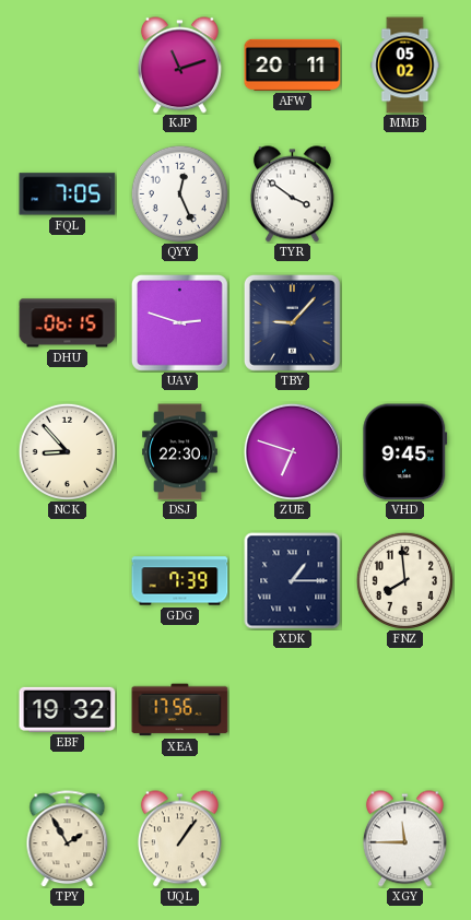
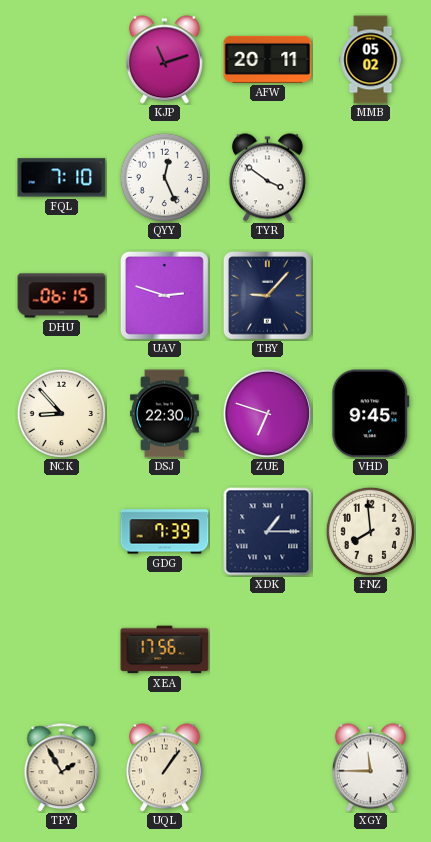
FQL: 7:05 -> 7:10
EBF: 19:32 -> none
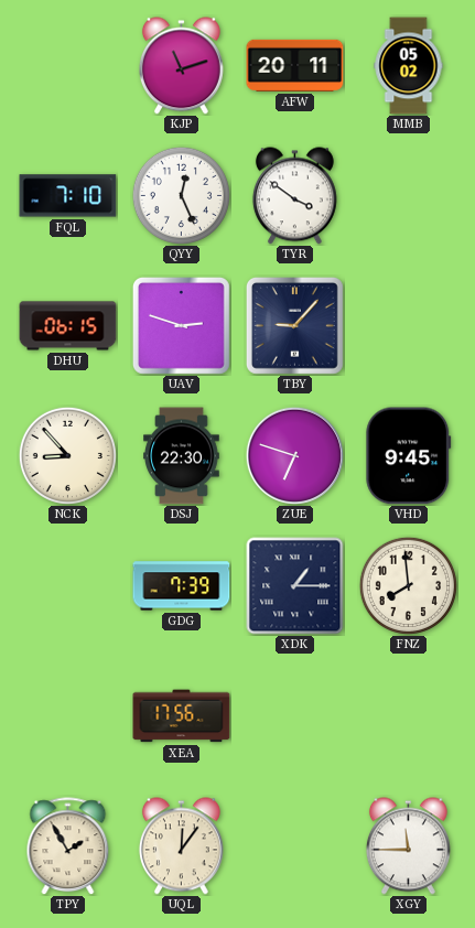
UQL: 1:06 -> 12:06
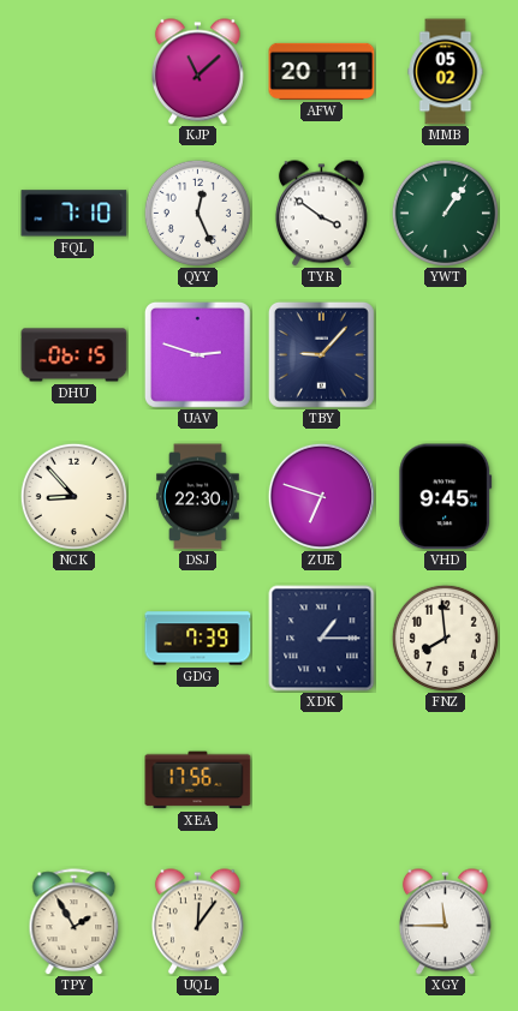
KJP: 11:12 -> 11:08
YWT: none -> 1:06
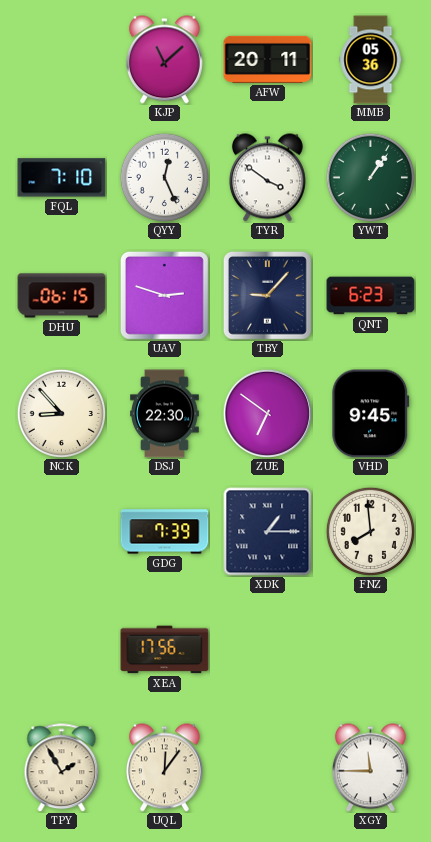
MMB: 05:02 -> 05:36
QNT: none -> 6:23
ZUE: 6:48 -> 6:51
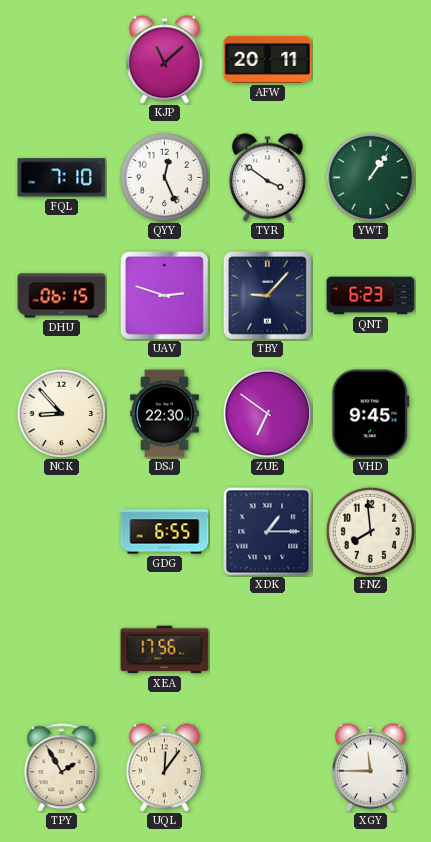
MMB: 05:36 -> none
GDG: 7:39 -> 6:55
